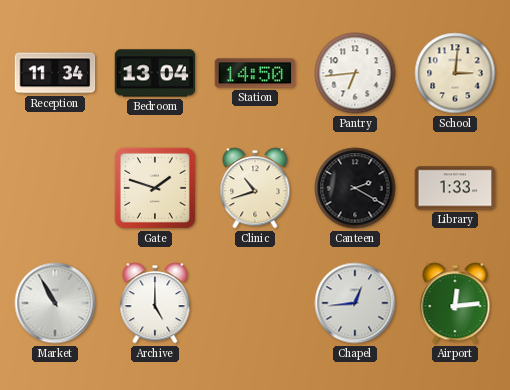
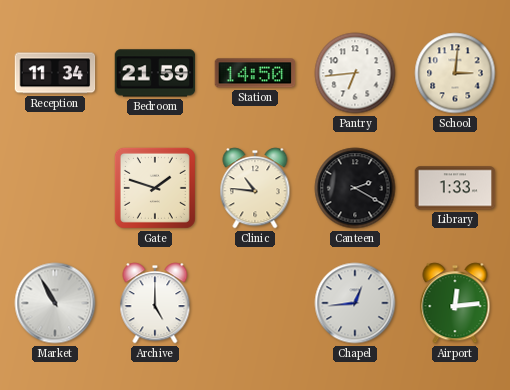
Bedroom: 13:04 -> 21:59
Clinic: 10:42 -> 10:46
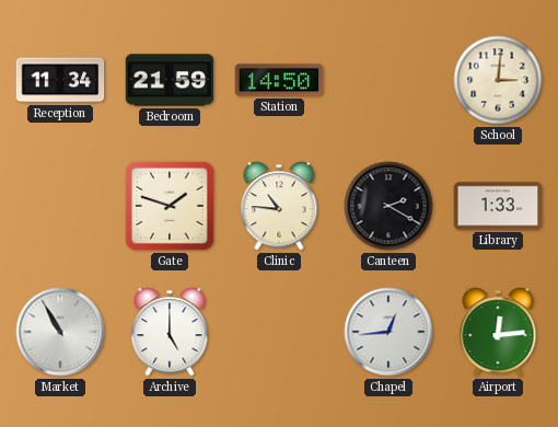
Pantry: 6:44 -> none
